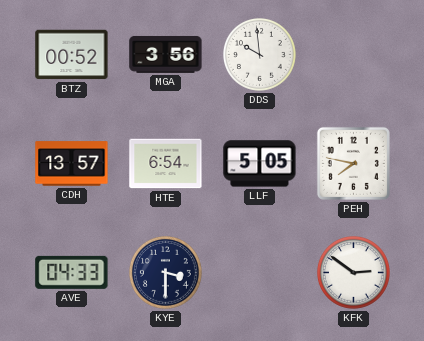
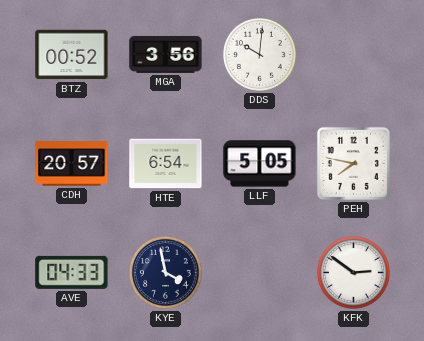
DDS: 9:59 -> 10:01
CDH: 13:57 -> 20:57
KYE: 3:30 -> 3:58
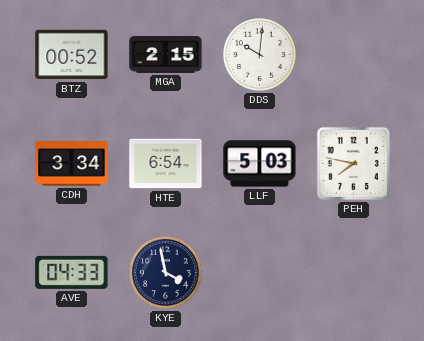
MGA: 3:56 -> 2:15
CDH: 20:57 -> 3:34
LLF: 5:05 -> 5:03
KFK: 2:51 -> none
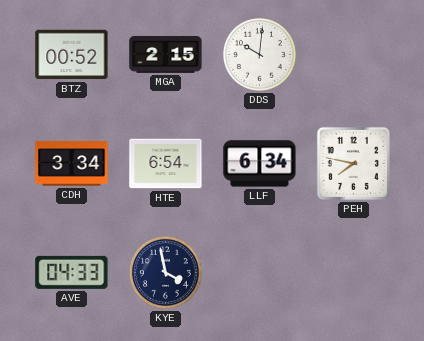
LLF: 5:03 -> 6:34
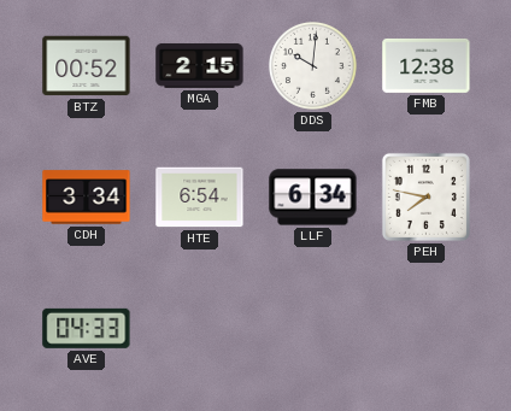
FMB: none -> 12:38
KYE: 3:58 -> none
